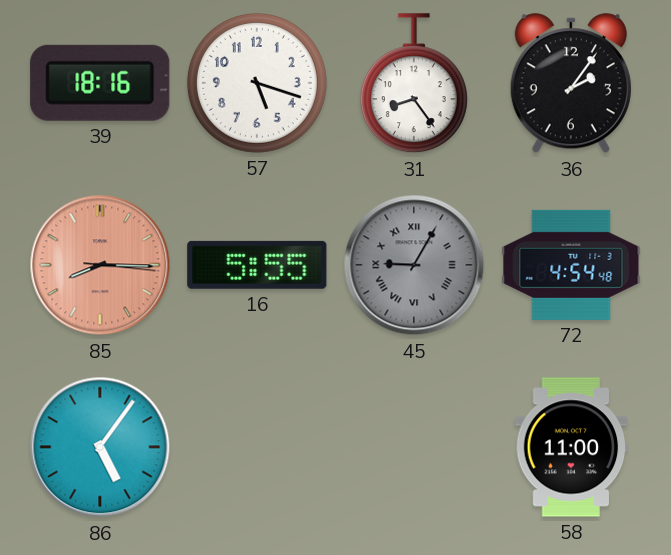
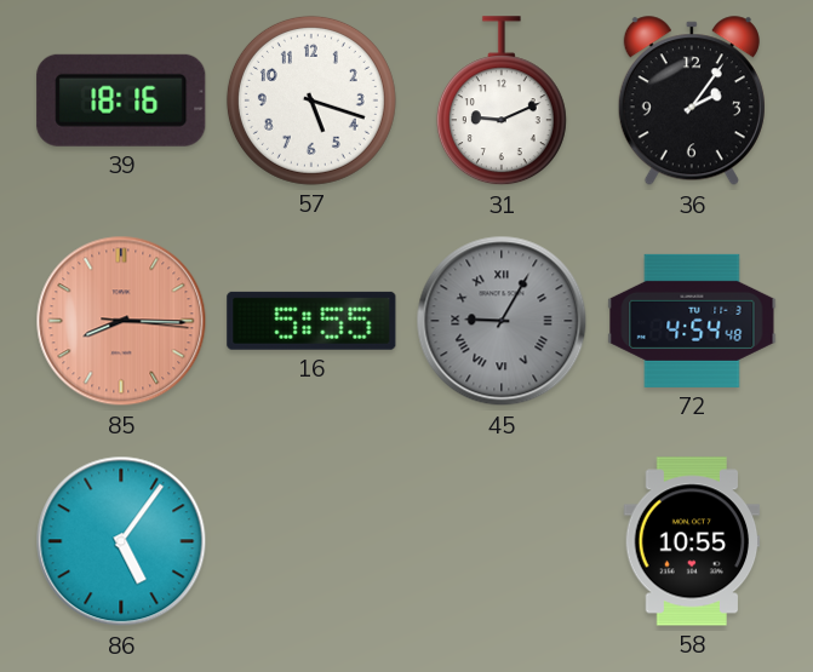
31: 8:24 -> 9:11
58: 11:00 -> 10:55
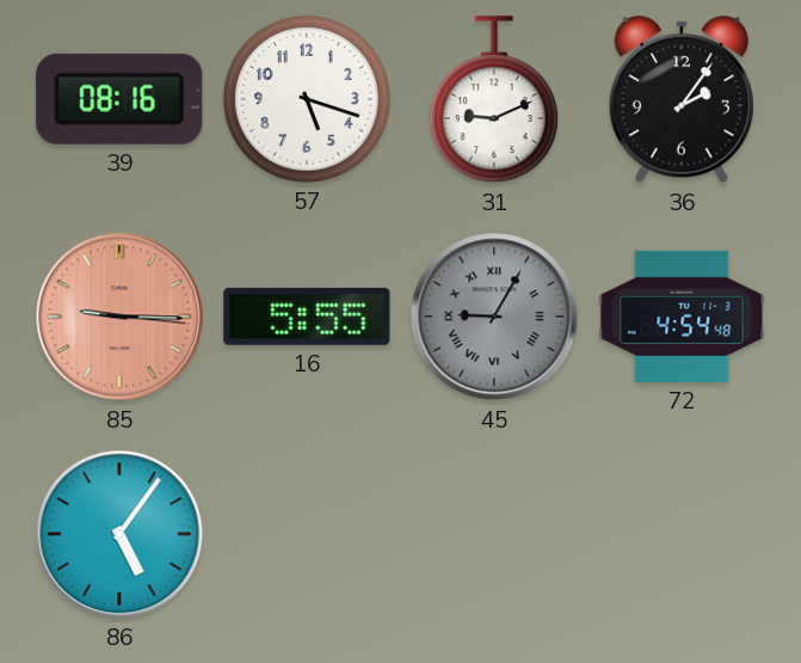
39: 18:16 -> 08:16
85: 8:15 -> 9:15
58: 10:55 -> none
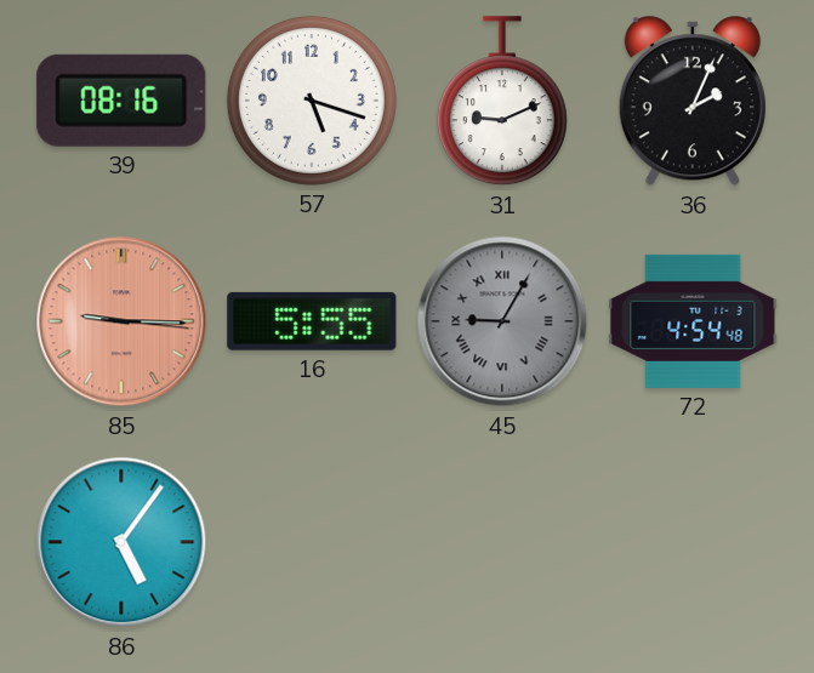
36: 2:06 -> 2:04
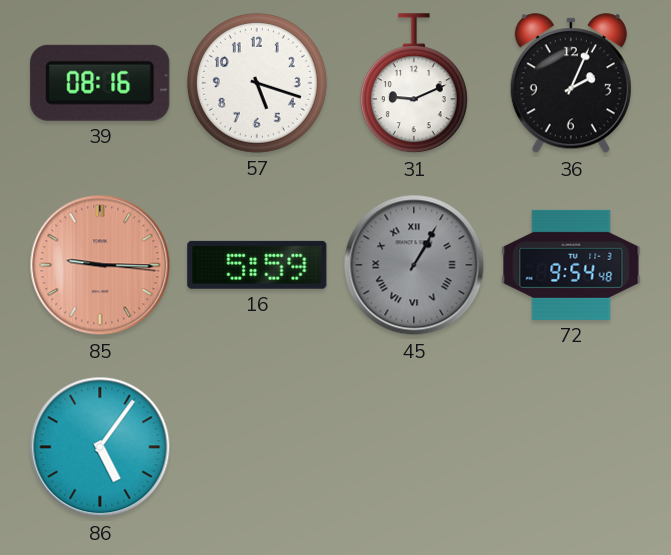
16: 5:55 -> 5:59
45: 9:05 -> 1:05
72: 4:54 -> 9:54
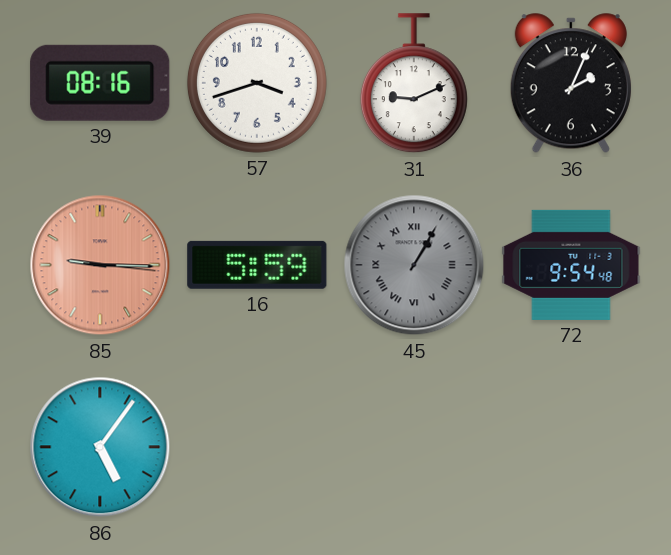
57: 5:18 -> 3:42
